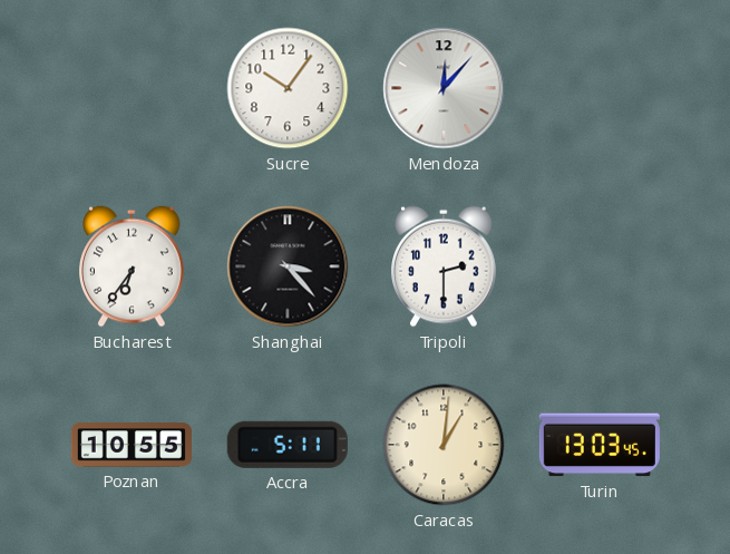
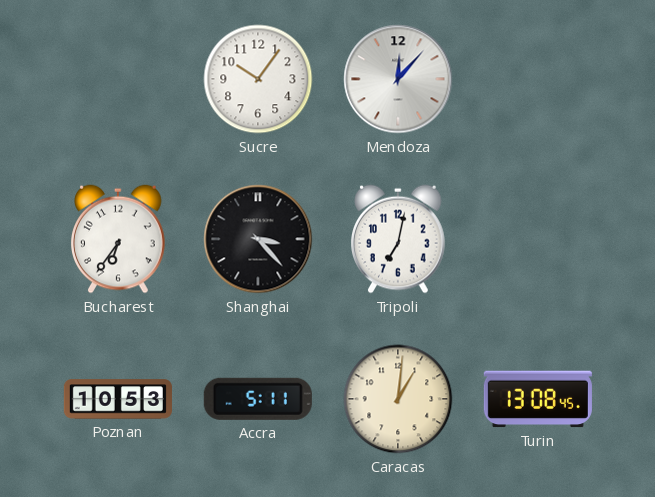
Tripoli: 2:30 -> 7:02
Poznan: 10:55 -> 10:53
Turin: 13:03 -> 13:08
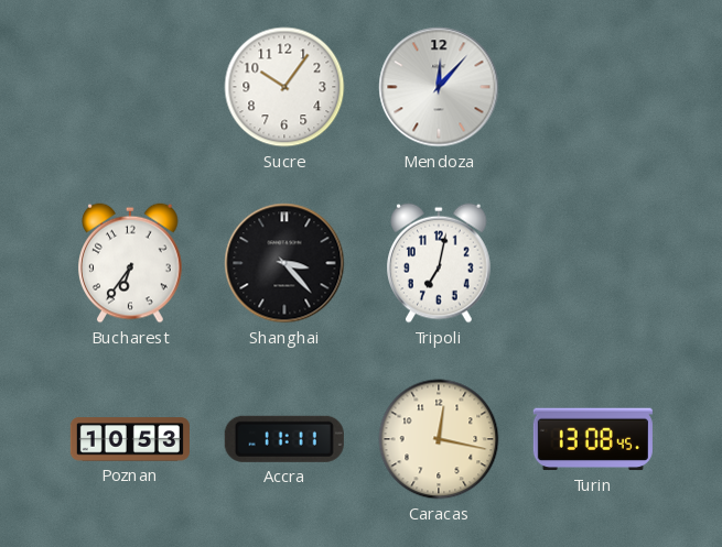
Accra: 5:11 -> 11:11
Caracas: 1:01 -> 12:17
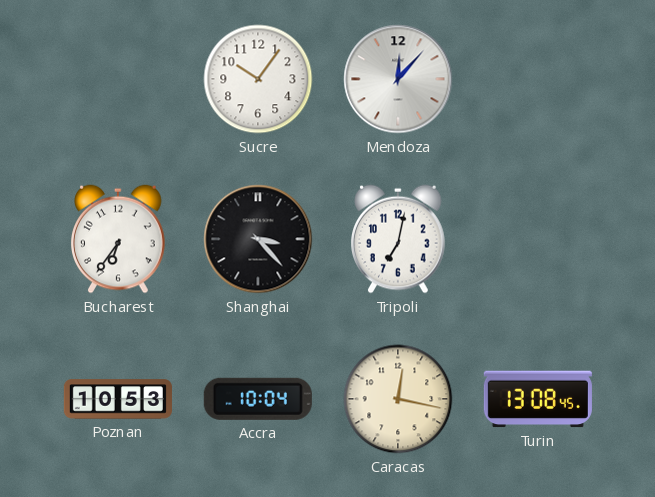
Accra: 11:11 -> 10:04
